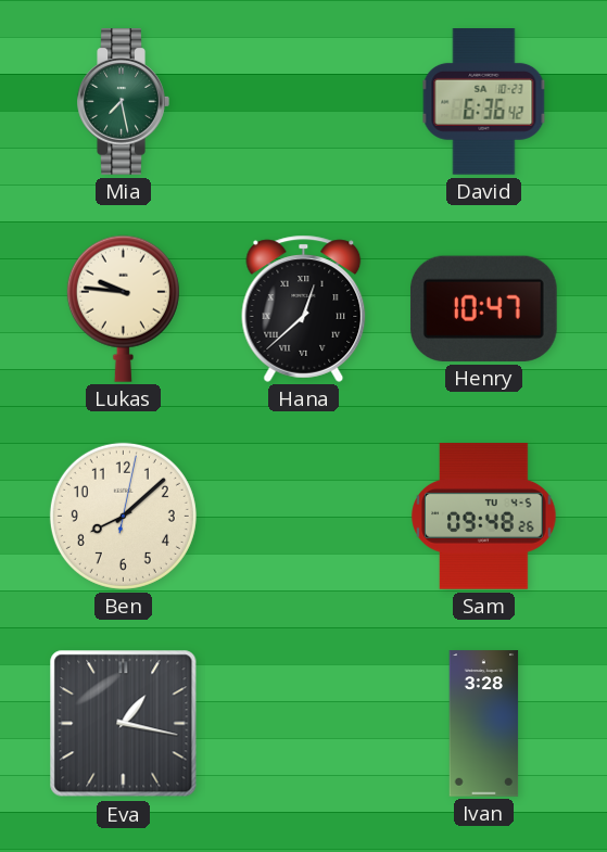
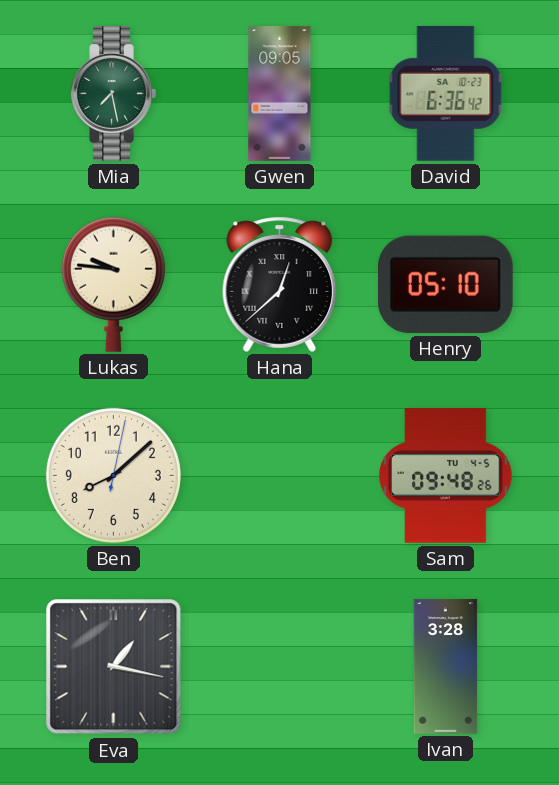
Gwen: none -> 09:05
Henry: 10:47 -> 05:10
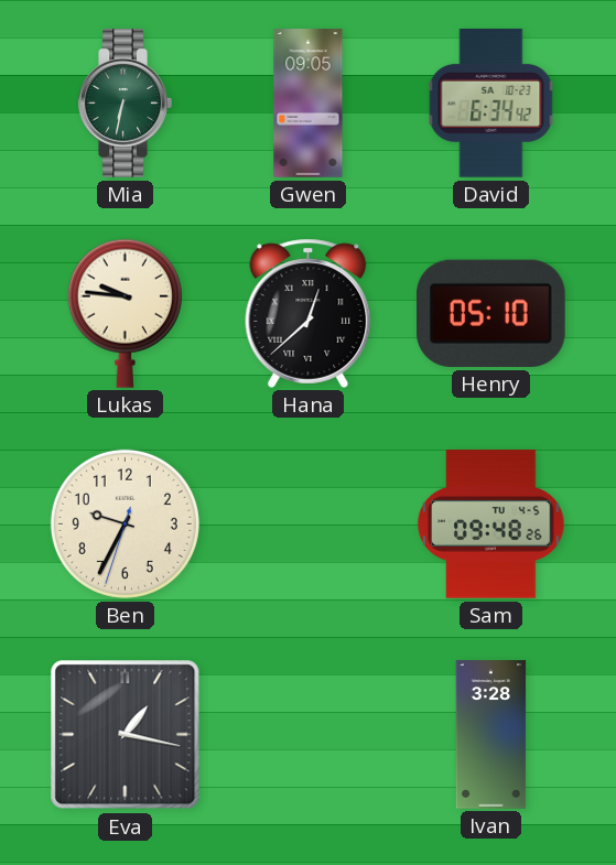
Mia: 7:28 -> 6:32
David: 6:36 -> 6:34
Ben: 8:08 -> 9:34
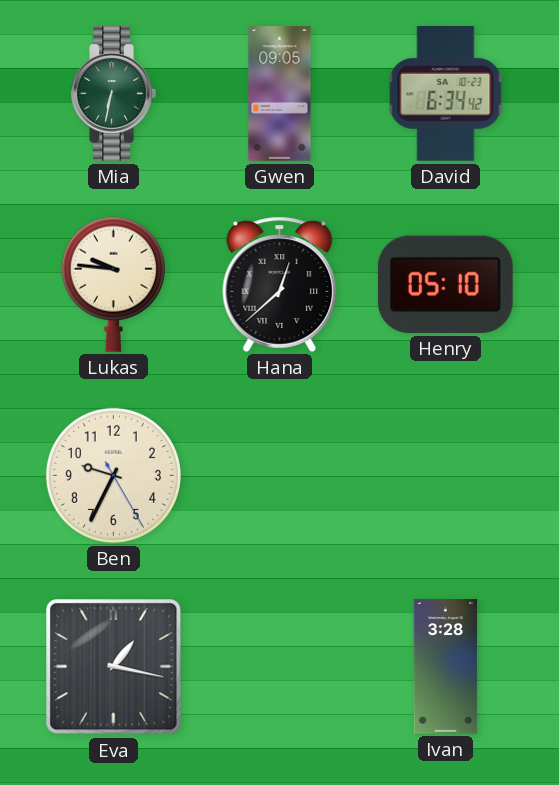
Ben: 9:34:33 -> 9:34:25
Sam: 09:48 -> none
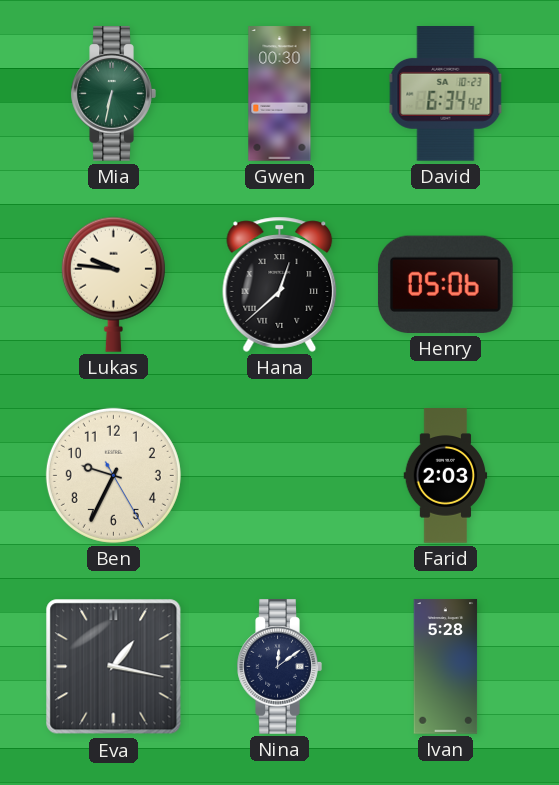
Gwen: 09:05 -> 00:30
Henry: 05:10 -> 05:06
Farid: none -> 2:03
Nina: none -> 12:09
Ivan: 3:28 -> 5:28
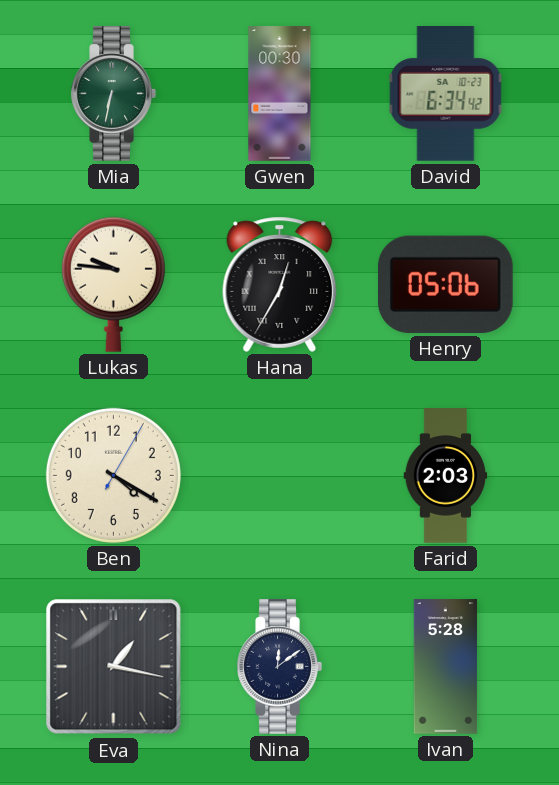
Hana: 12:38 -> 12:35
Ben: 9:34 -> 4:20
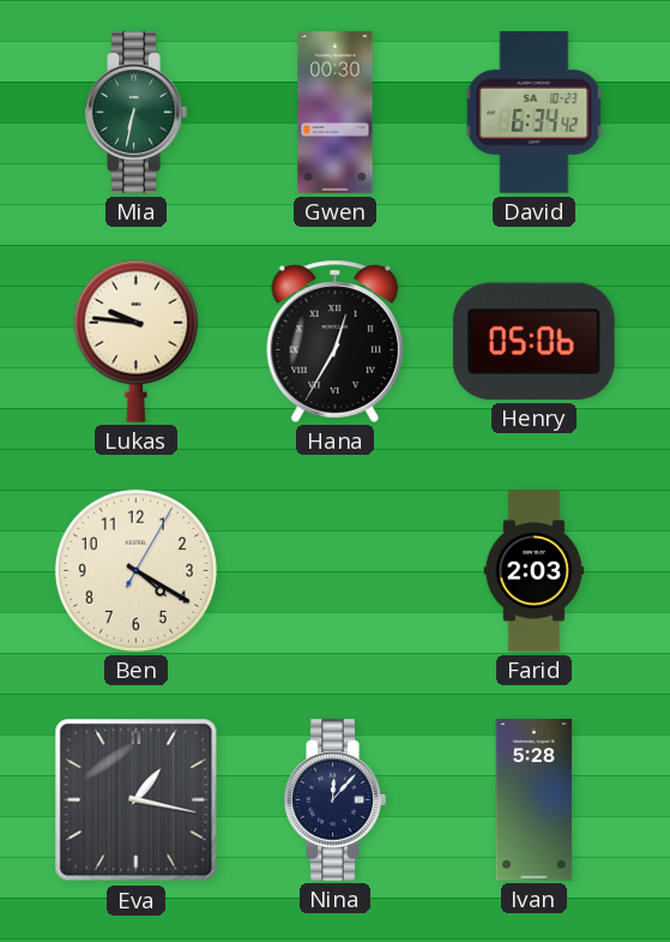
Nina: 12:09 -> 12:07
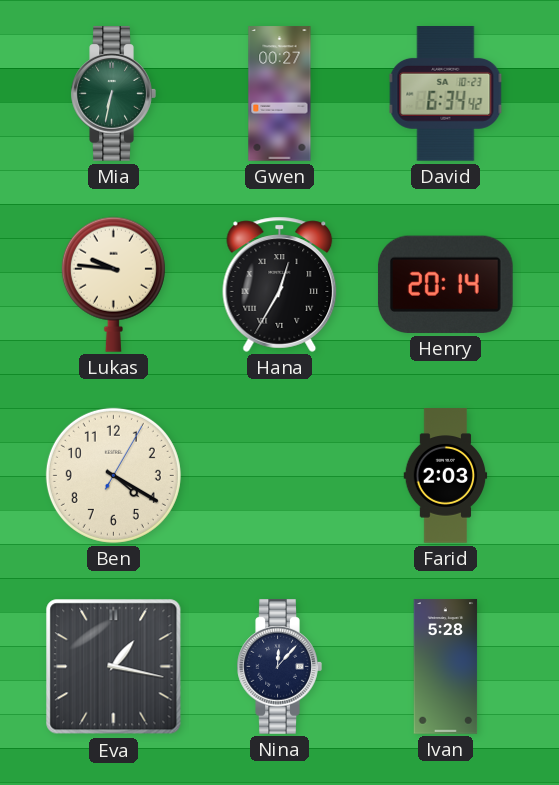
Gwen: 00:30 -> 00:27
Henry: 05:06 -> 20:14
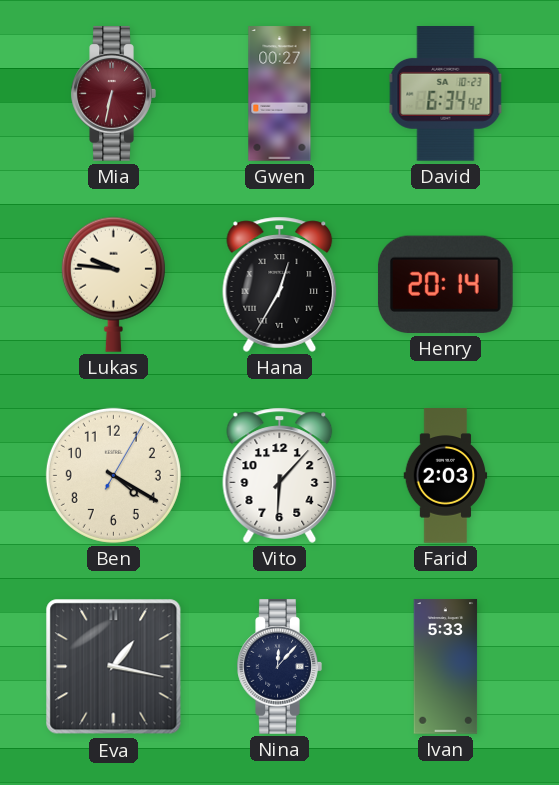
Mia dial: green -> burgundy
Vito: none -> 6:07
Ivan: 5:28 -> 5:33
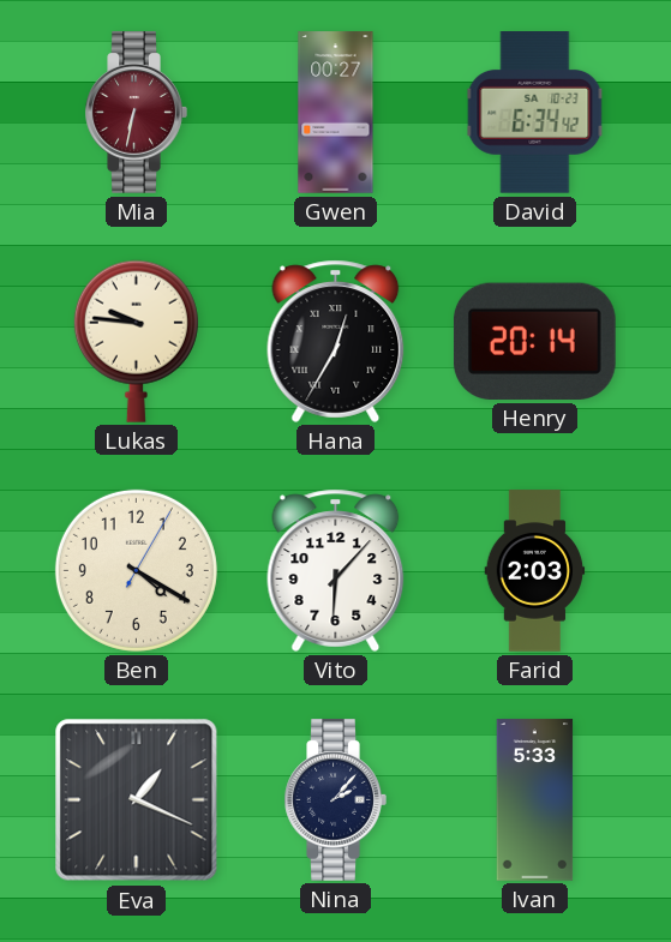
Eva: 1:17 -> 1:19
Nina: 12:07 -> 2:07
